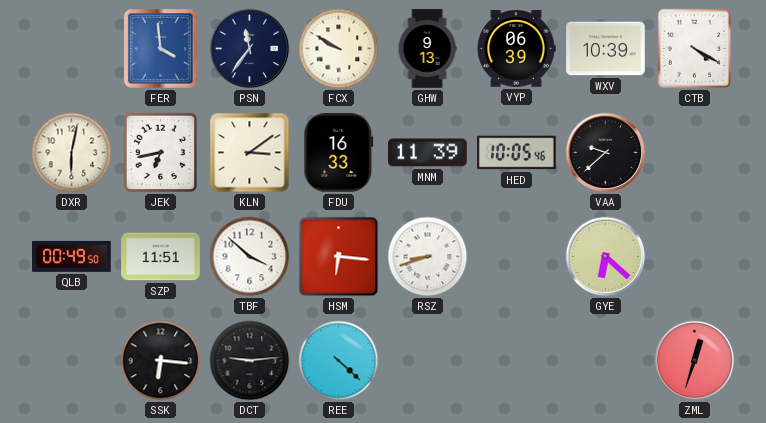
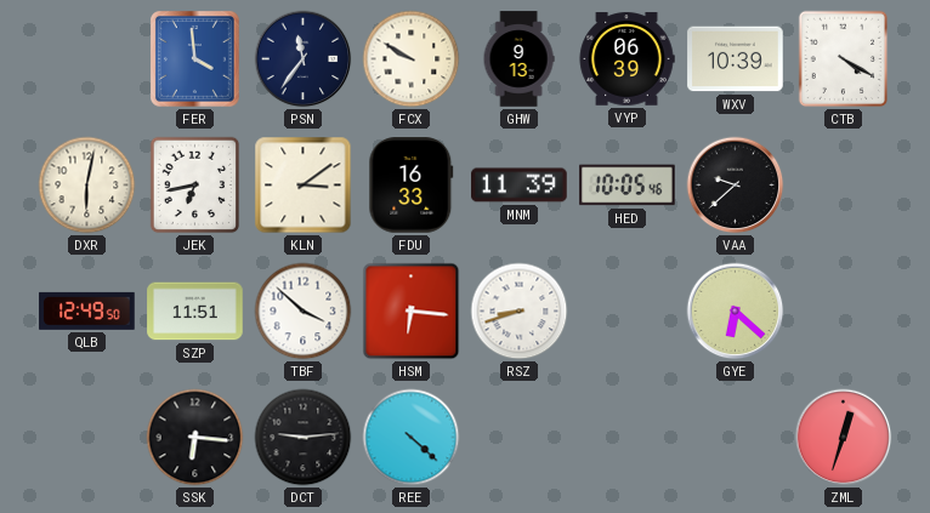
QLB: 00:49 -> 12:49
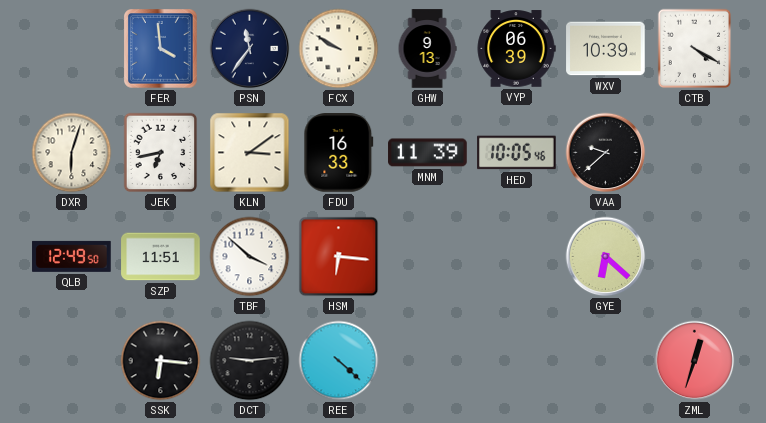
DXR: 6:02 -> 6:03
RSZ: 8:42 -> none
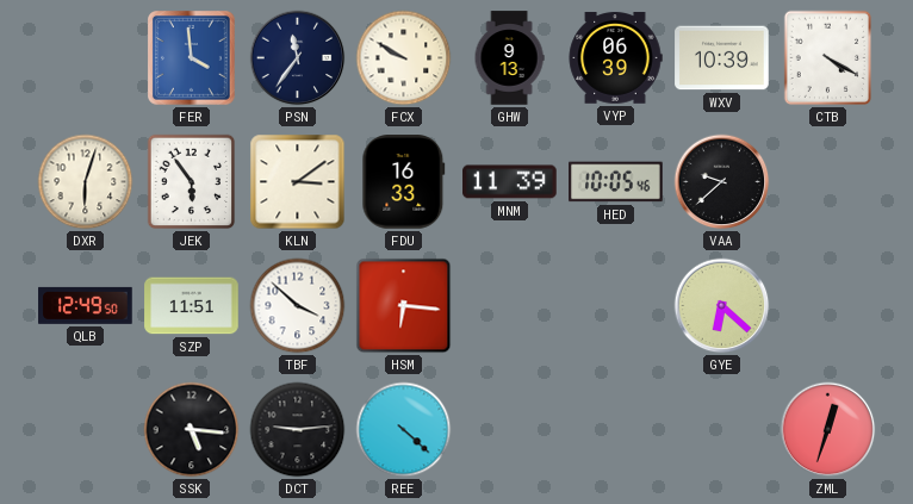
JEK: 6:43 -> 5:54
SSK: 6:16 -> 5:16
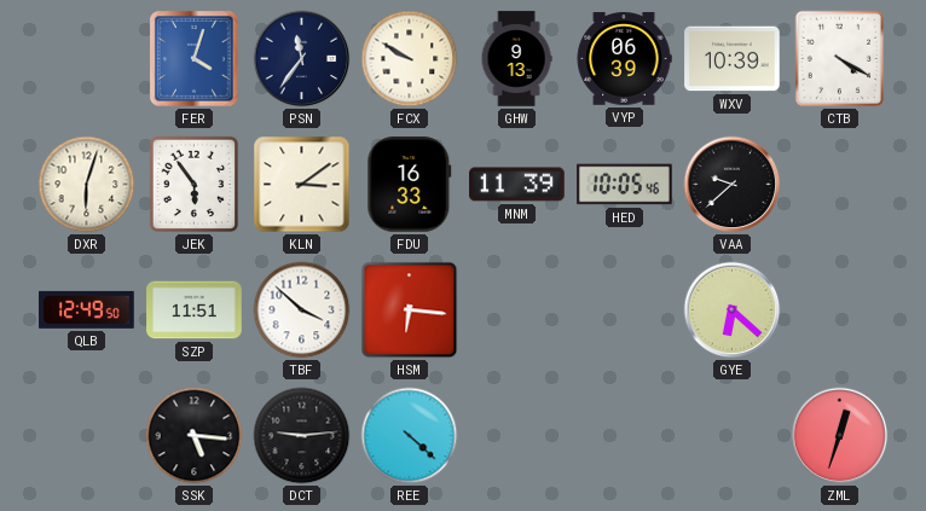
FER: 3:59 -> 4:03
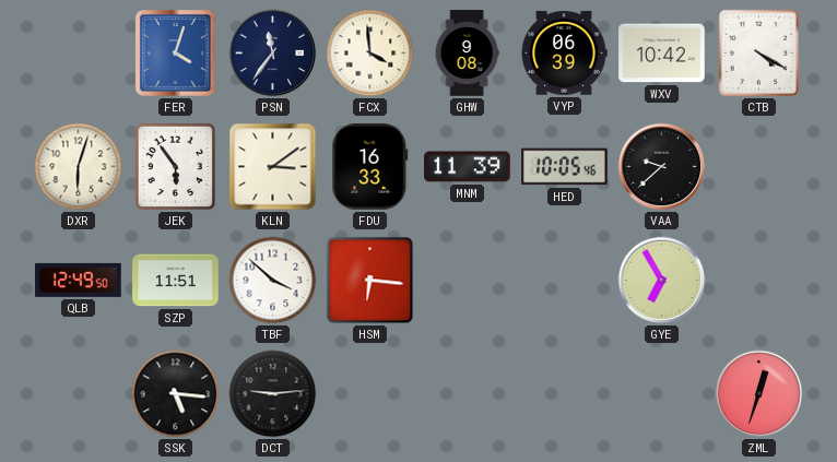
FCX: 9:50 -> 3:59
GHW: 9:13 -> 9:08
WXV: 10:39 -> 10:42
GYE: 6:22 -> 6:55
REE: 4:22 -> none
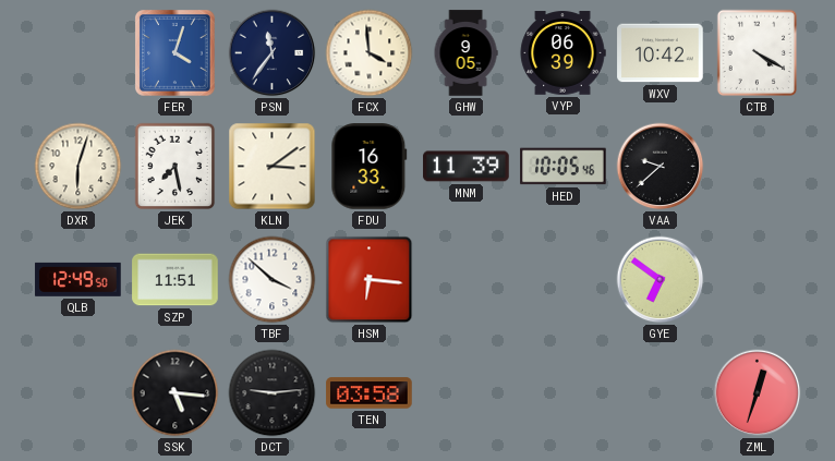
GHW: 9:08 -> 9:05
JEK: 5:54 -> 7:28
GYE: 6:55 -> 6:51
TEN: none -> 03:58
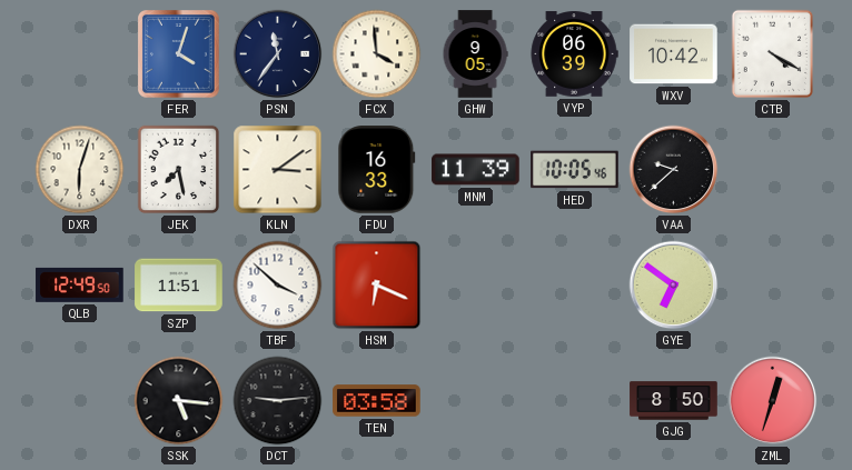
HSM: 6:16 -> 6:19
GJG: none -> 8:50
